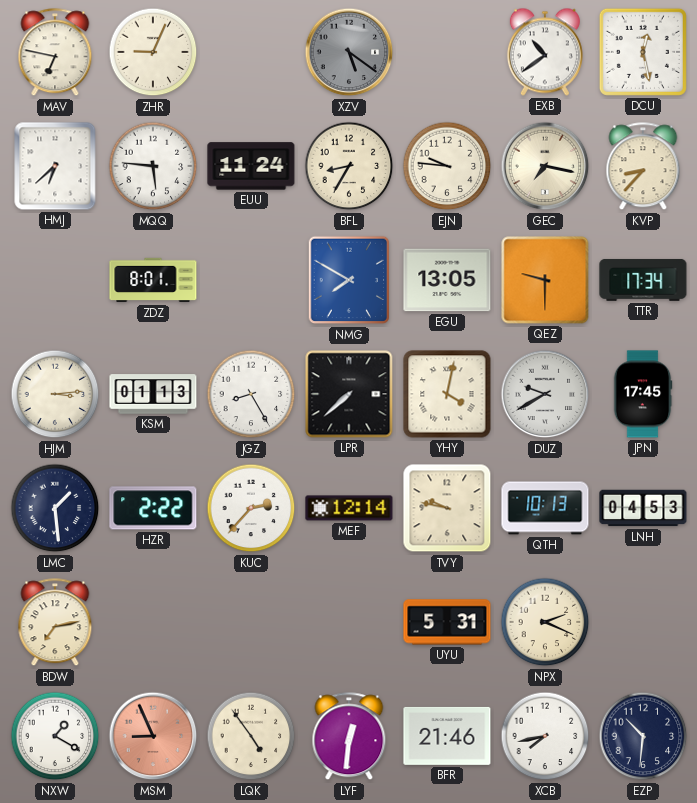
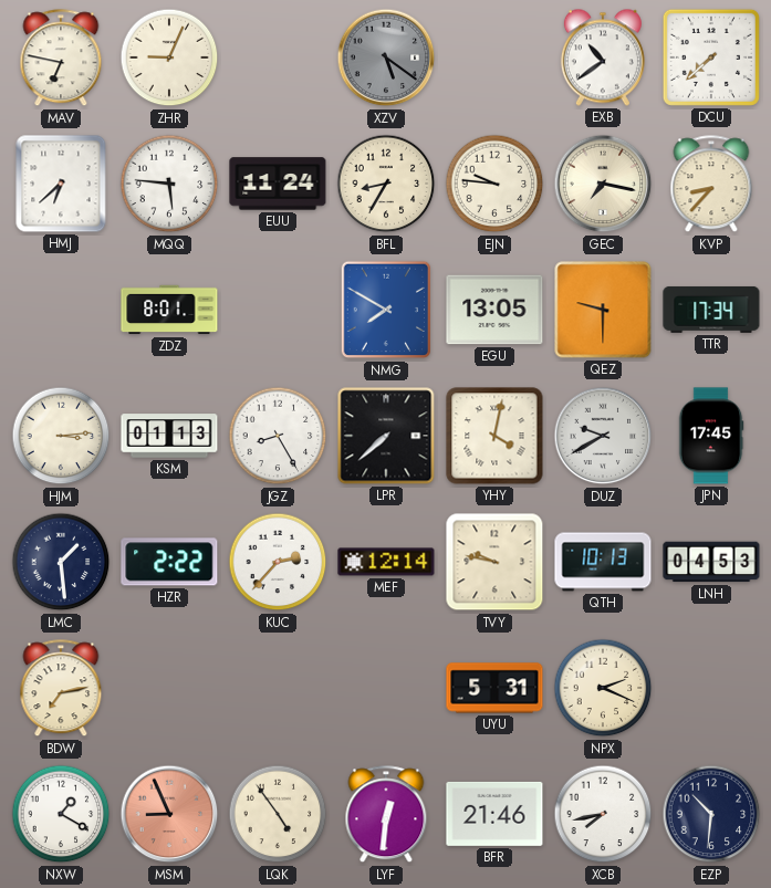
DCU: 12:28 -> 7:38
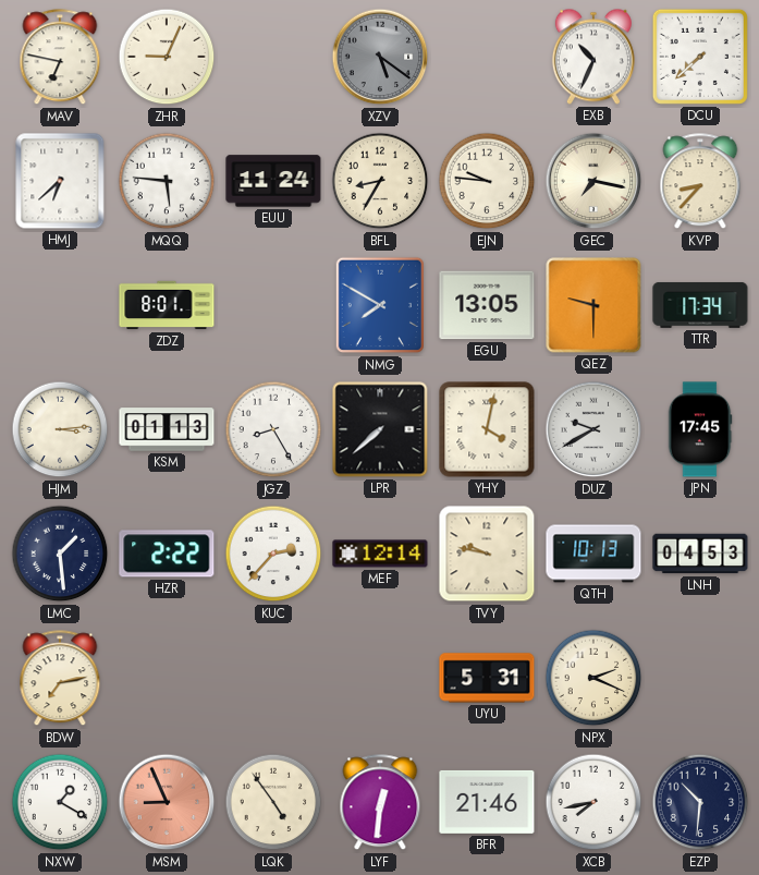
EXB: 10:39 -> 10:34
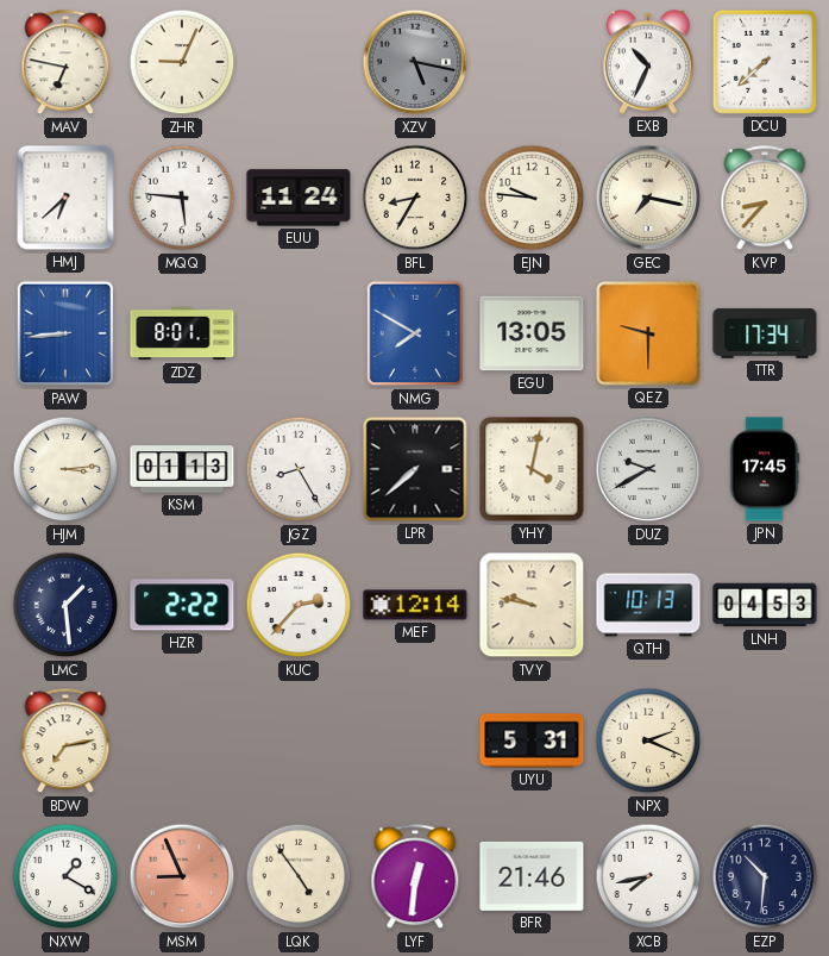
XZV: 5:21 -> 5:17
PAW: none -> 8:44
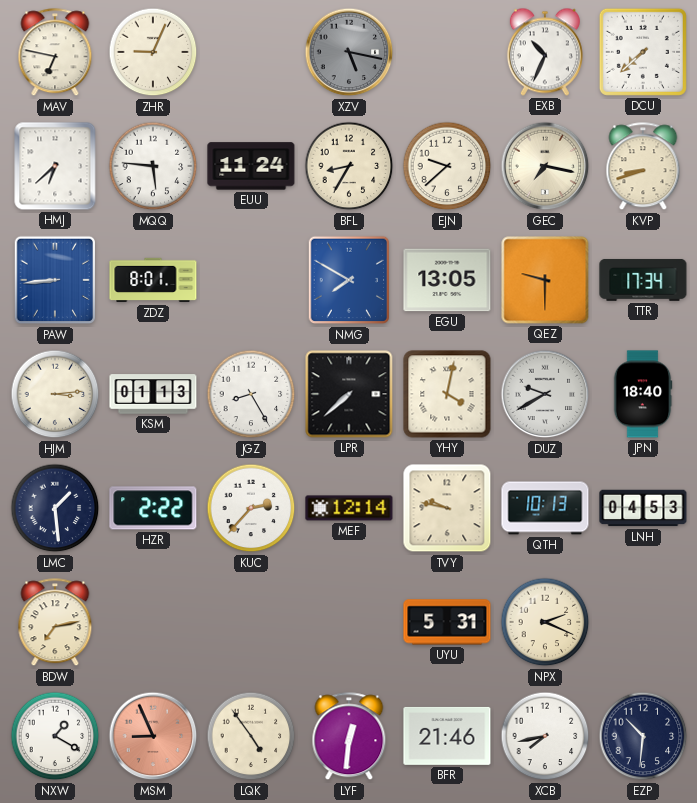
EJN: 9:46 -> 9:38
KVP: 8:37 -> 8:42
JPN: 17:45 -> 18:40
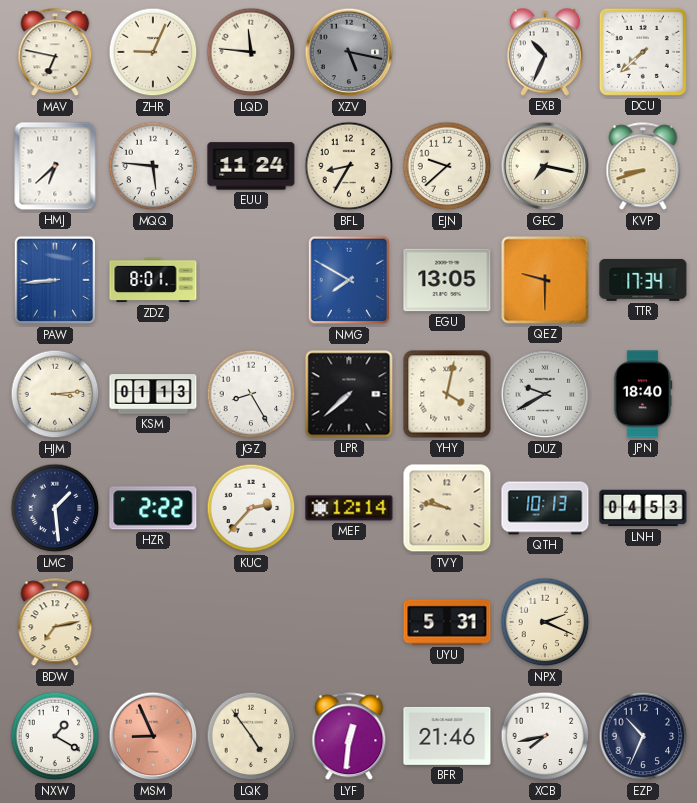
LQD: none -> 11:46
EZP: 10:31 -> 10:34
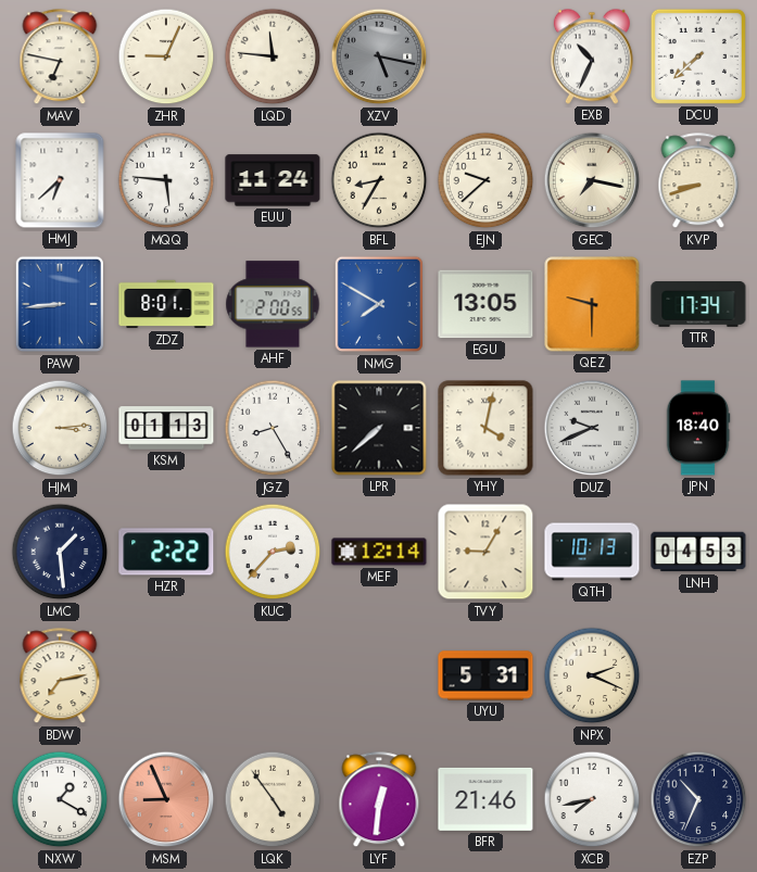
AHF: none -> 2:00
DUZ: 9:40 -> 9:41
TVY: 9:47 -> 9:05
